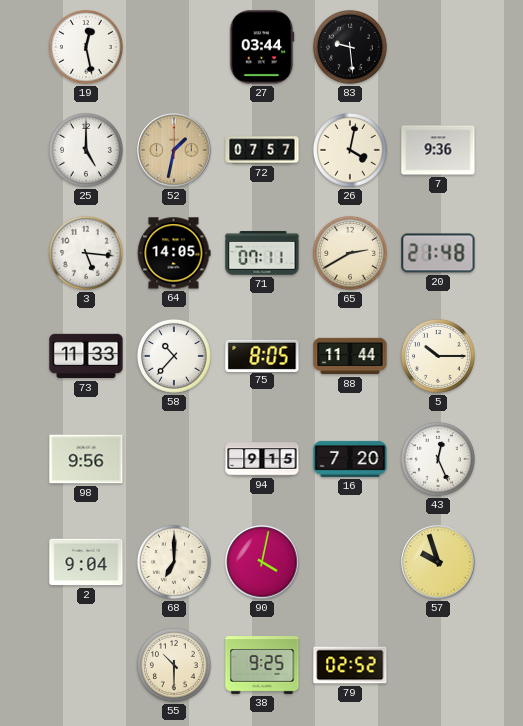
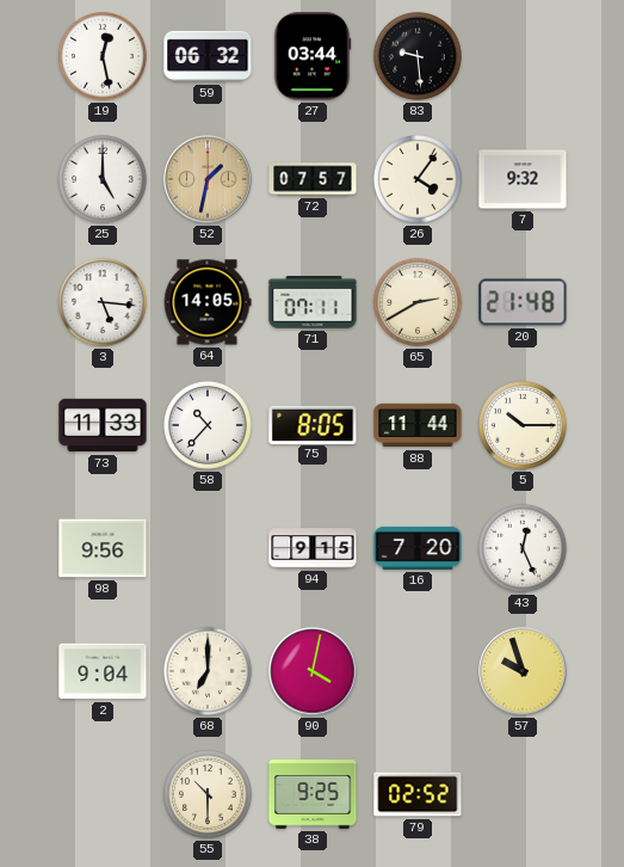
59: none -> 06:32
26: 4:02 -> 4:06
7: 9:36 -> 9:32
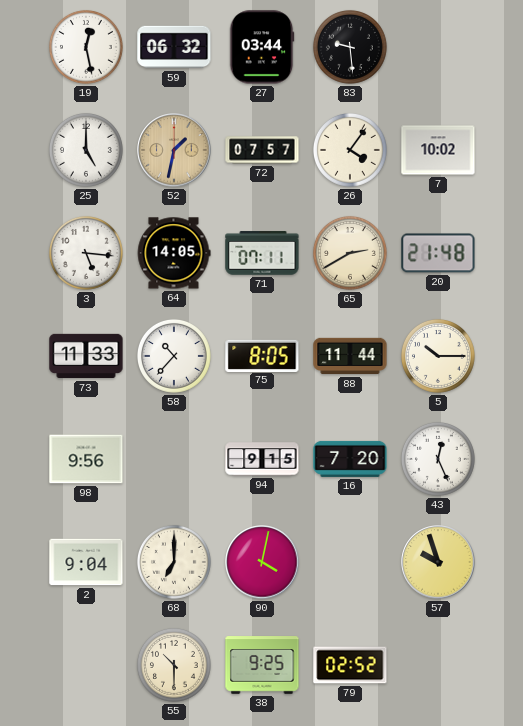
7: 9:32 -> 10:02
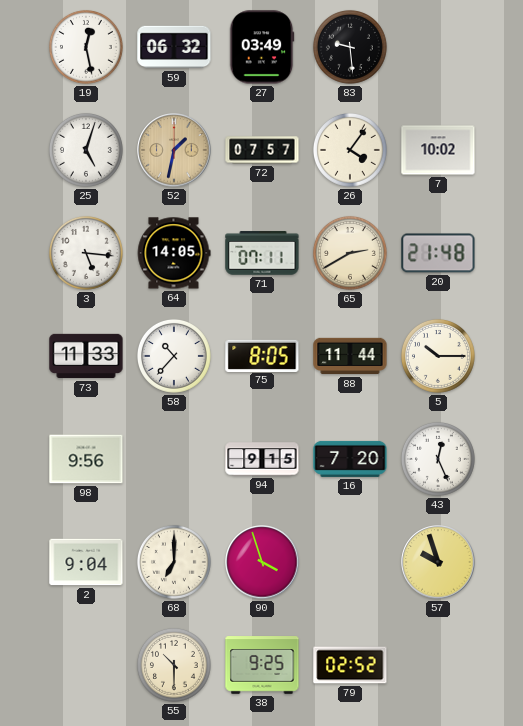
27: 03:44 -> 03:49
25: 5:00 -> 5:03
90: 4:02 -> 3:57
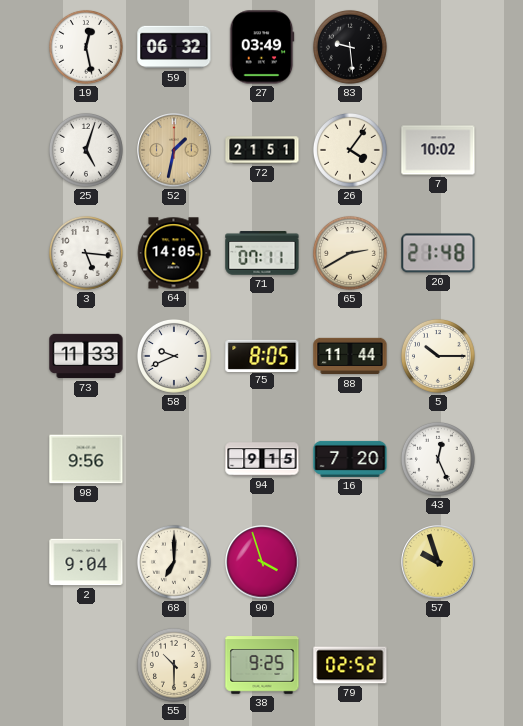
72: 07:57 -> 21:51
58: 10:37 -> 9:41
